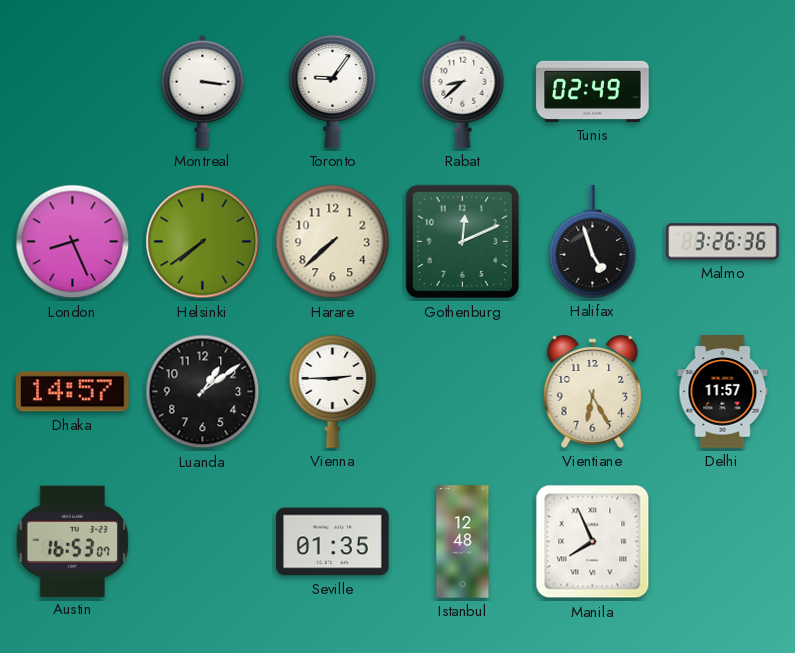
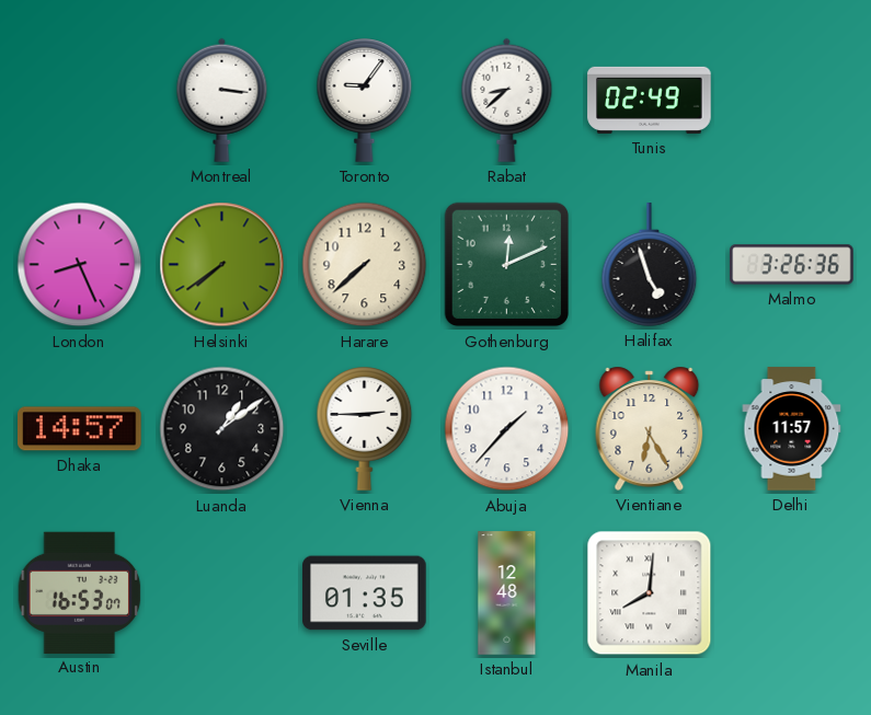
Abuja: none -> 1:37
Manila: 7:56 -> 8:01
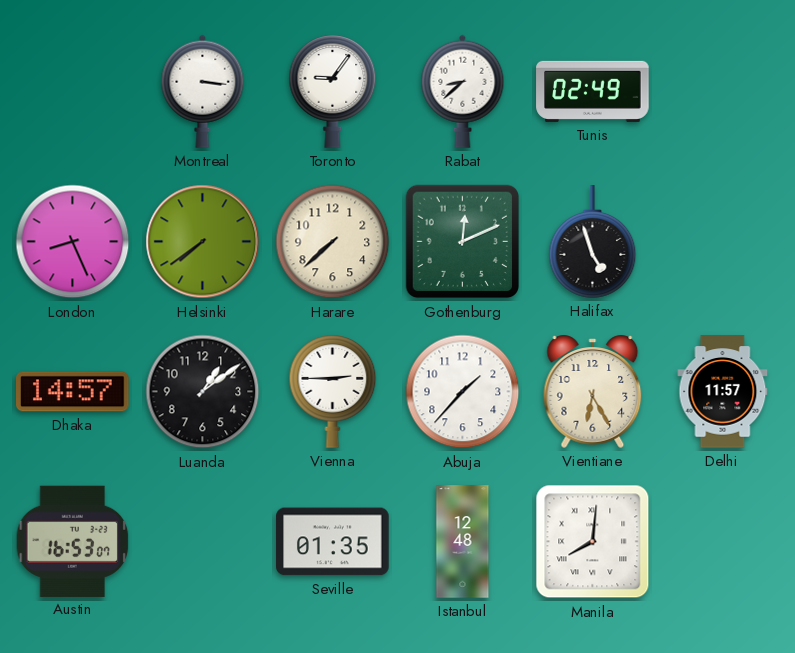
Malmo: 3:26 -> none
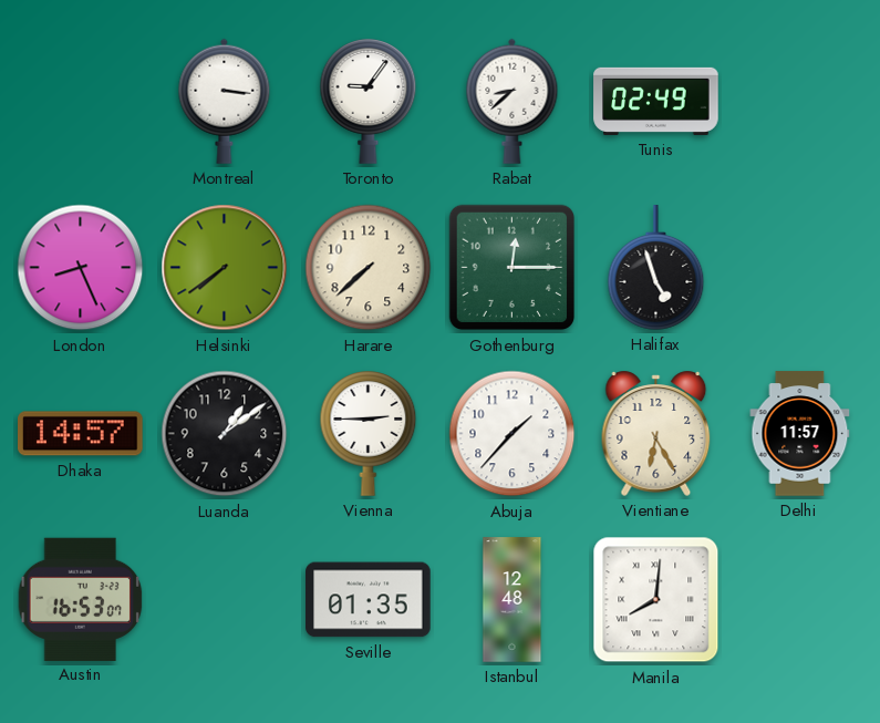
Gothenburg: 12:11 -> 12:15
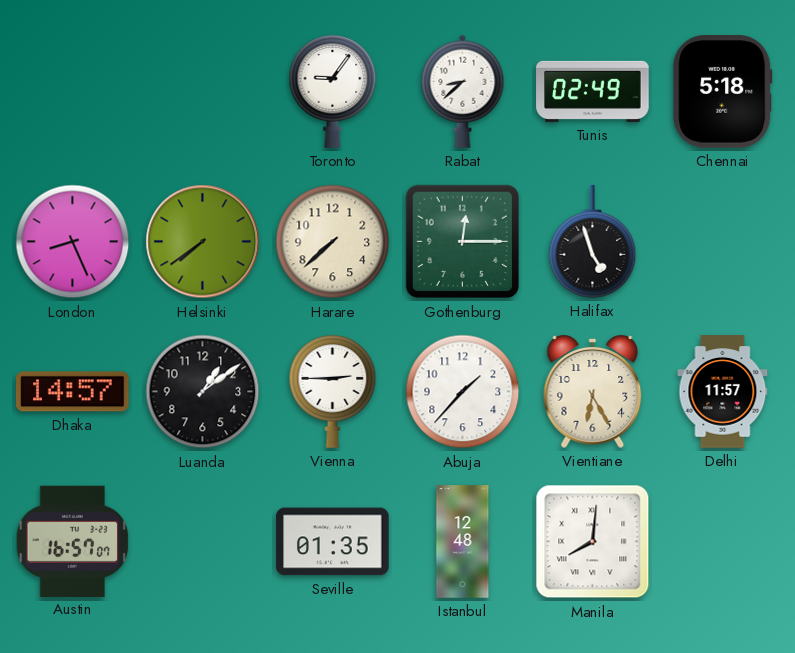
Montreal: 3:16 -> none
Chennai: none -> 5:18
Austin: 16:53 -> 16:57
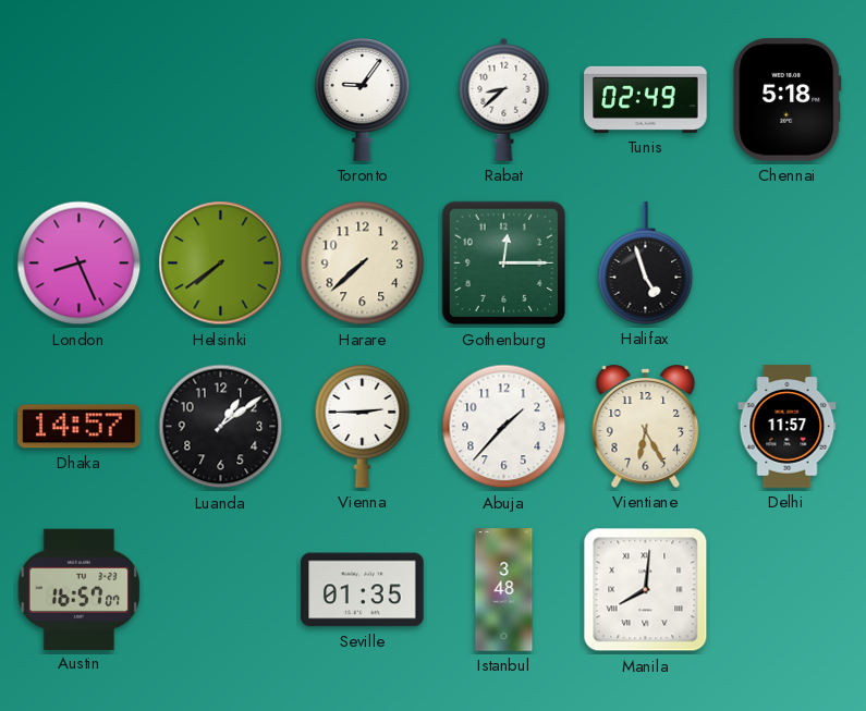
Istanbul: 12:48 -> 3:48
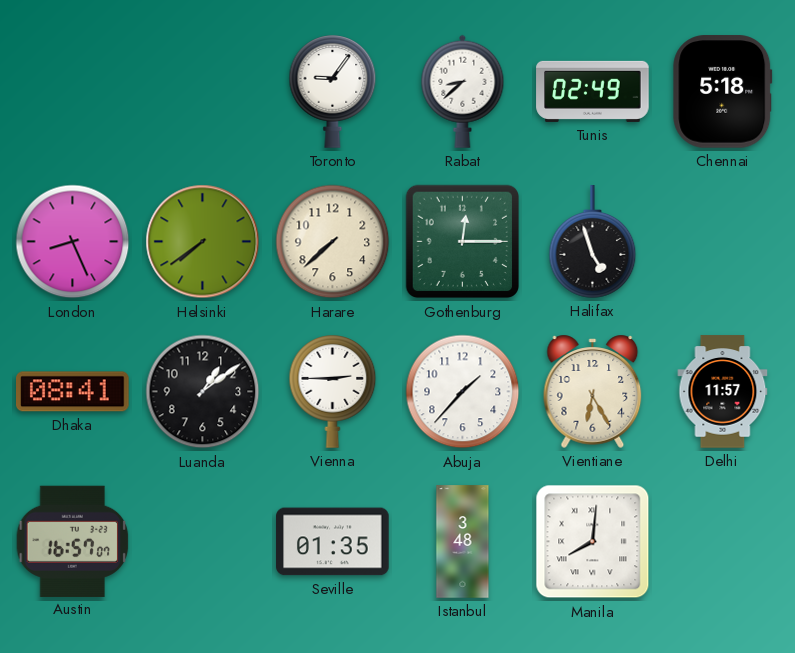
Dhaka: 14:57 -> 08:41
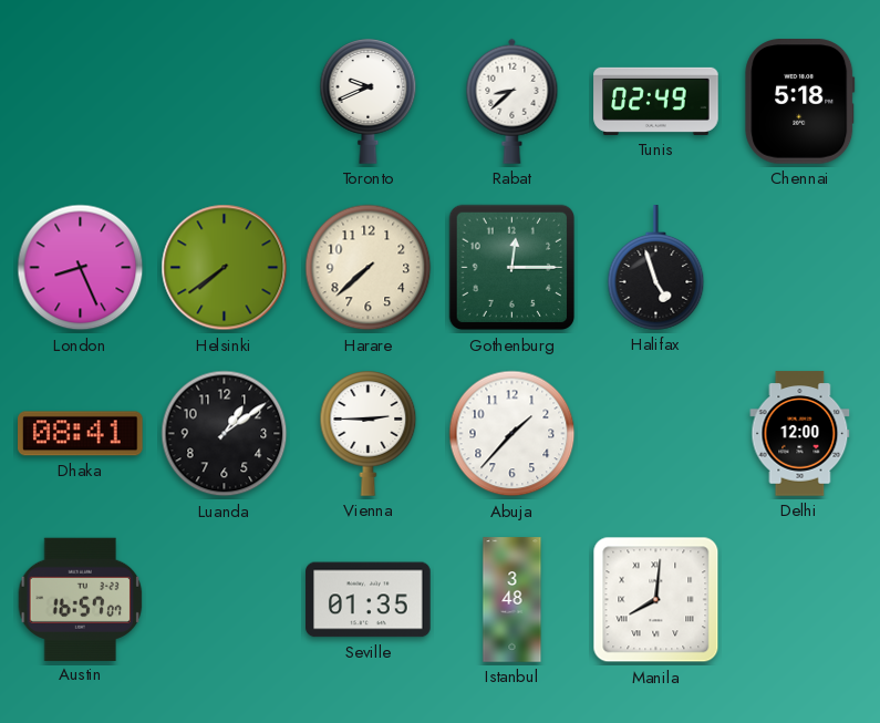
Toronto: 9:06 -> 9:41
Vientiane: 6:25 -> none
Delhi: 11:57 -> 12:00
